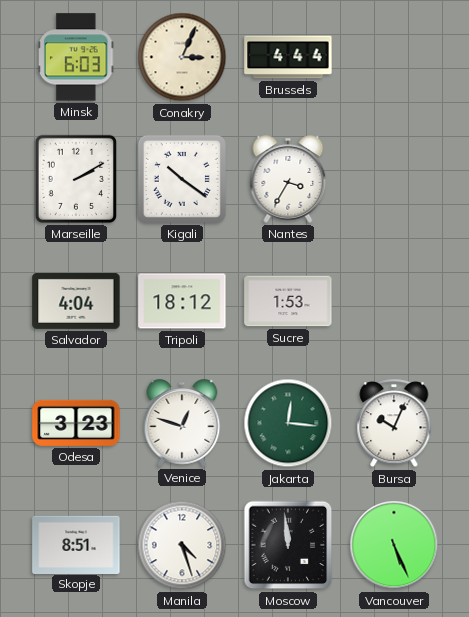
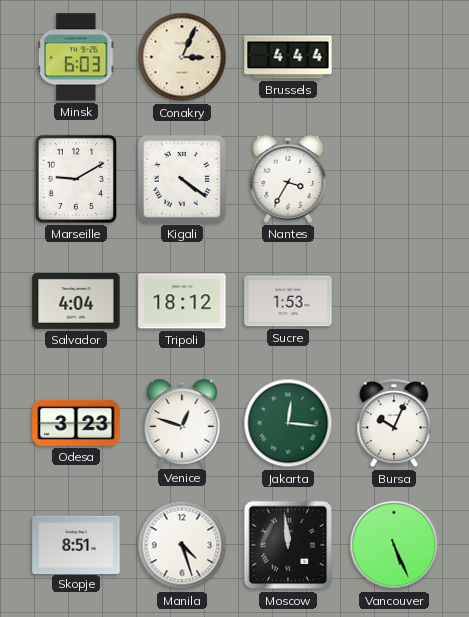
Marseille: 2:10 -> 9:10
Kigali: 10:21 -> 4:21
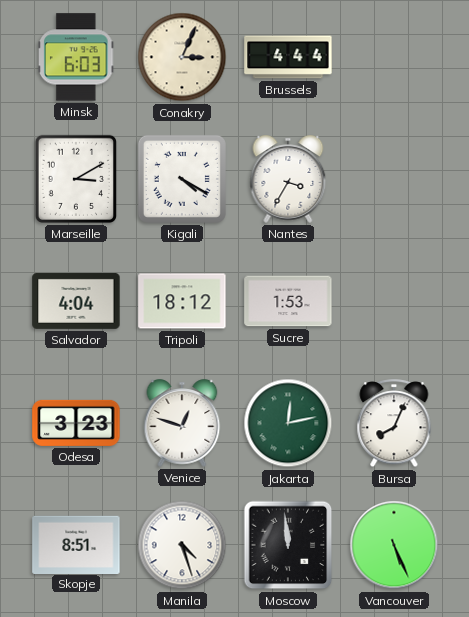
Marseille: 9:10 -> 3:10
Kigali: 4:21 -> 4:20
Jakarta: 12:16 -> 12:13
Bursa: 10:04 -> 8:04
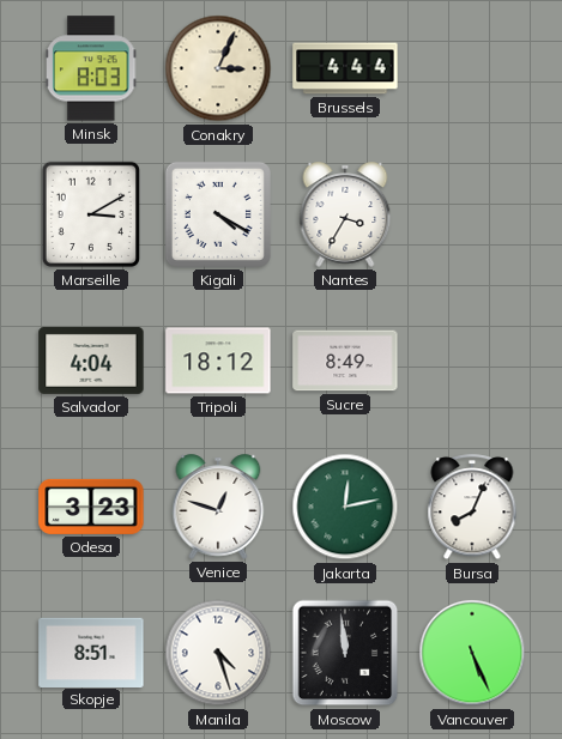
Minsk: 6:03 -> 8:03
Sucre: 1:53 -> 8:49
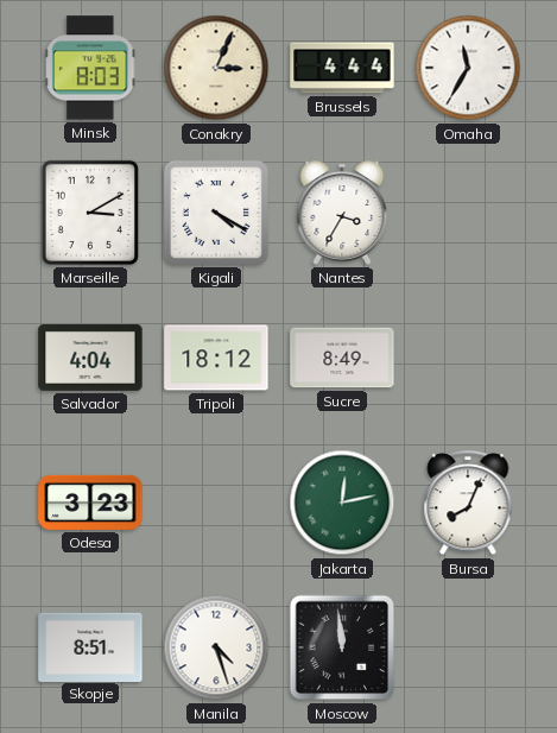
Omaha: none -> 11:35
Venice: 12:48 -> none
Vancouver: 5:26 -> none
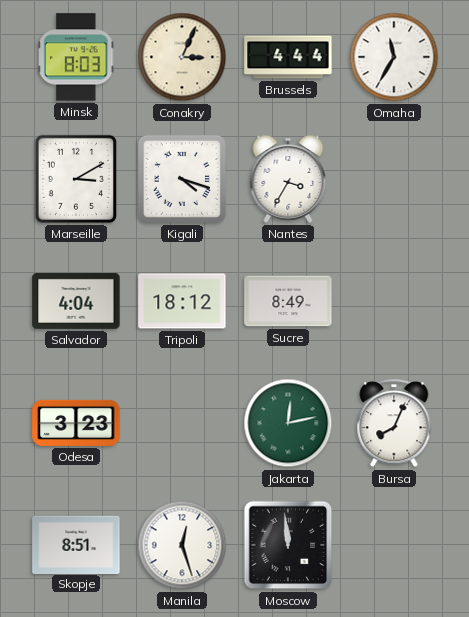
Kigali: 4:20 -> 4:18
Manila: 4:27 -> 12:27
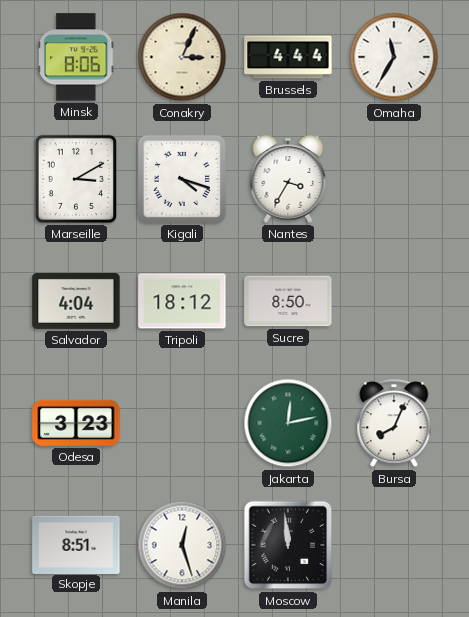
Minsk: 8:03 -> 8:06
Sucre: 8:49 -> 8:50
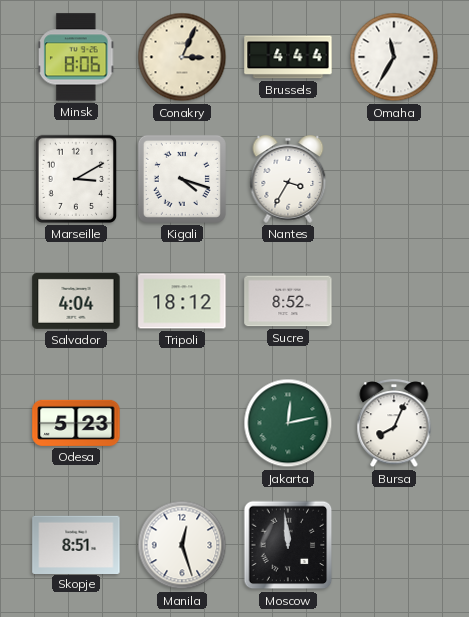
Sucre: 8:50 -> 8:52
Odesa: 3:23 -> 5:23
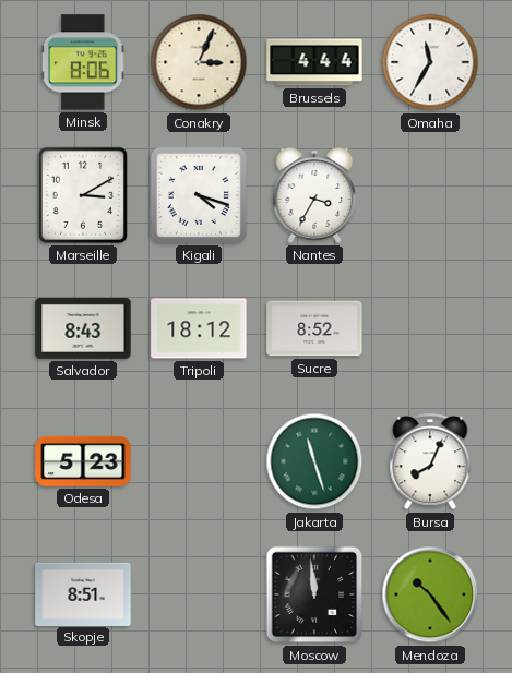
Salvador: 4:04 -> 8:43
Jakarta: 12:13 -> 11:27
Manila: 12:27 -> none
Mendoza: none -> 10:24
